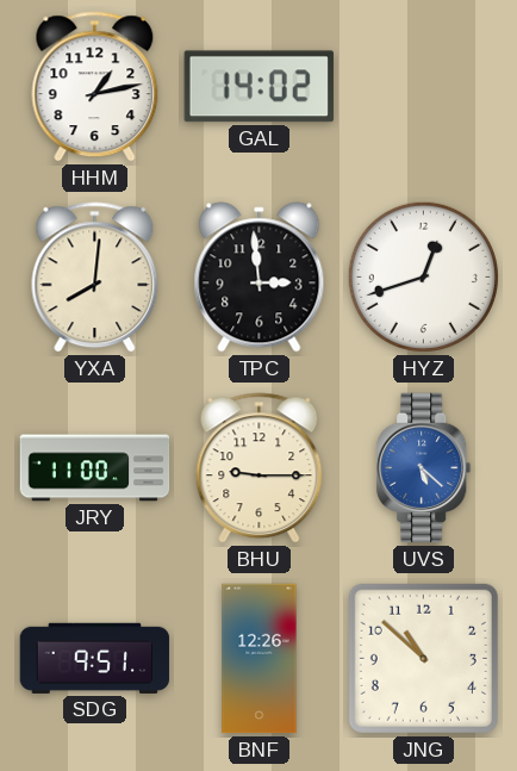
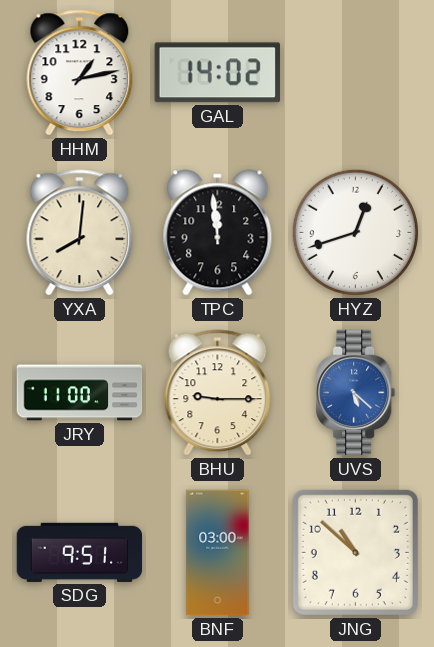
TPC: 2:59 -> 11:59
BNF: 12:26 -> 03:00
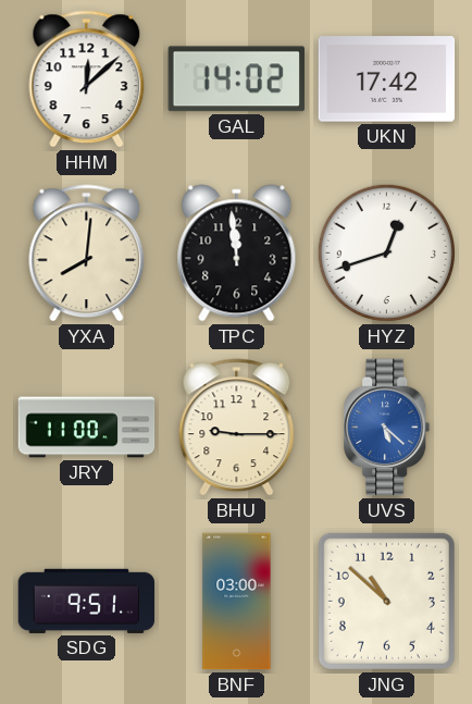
HHM: 1:13 -> 12:08
UKN: none -> 17:42
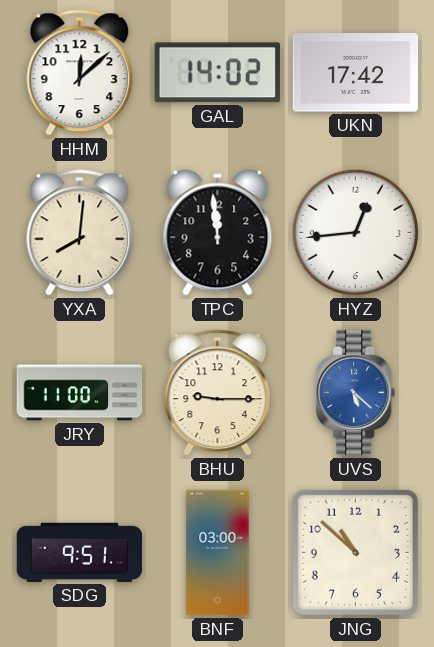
HYZ: 12:42 -> 12:44
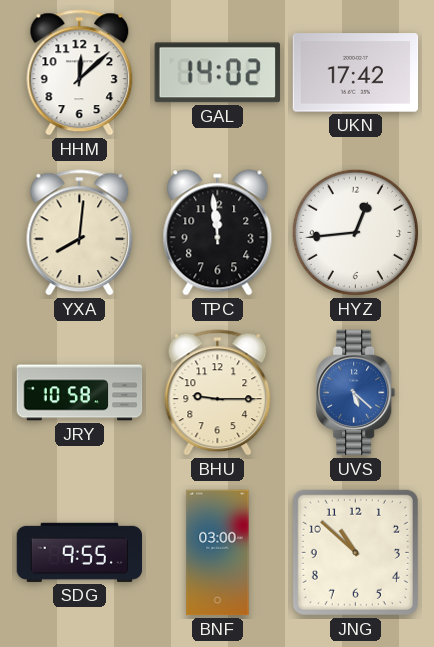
JRY: 11:00 -> 10:58
SDG: 9:51 -> 9:55
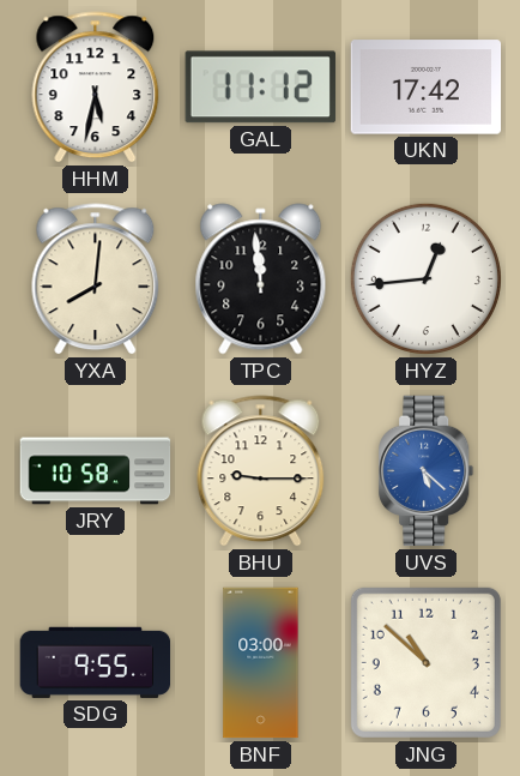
HHM: 12:08 -> 5:32
GAL: 14:02 -> 11:12
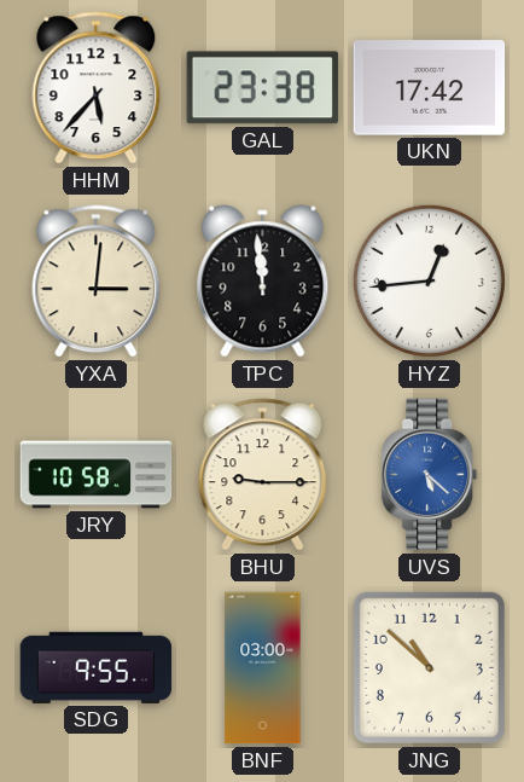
HHM: 5:32 -> 5:37
GAL: 11:12 -> 23:38
YXA: 8:01 -> 3:01
